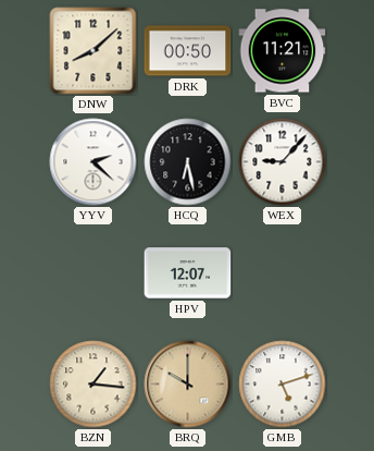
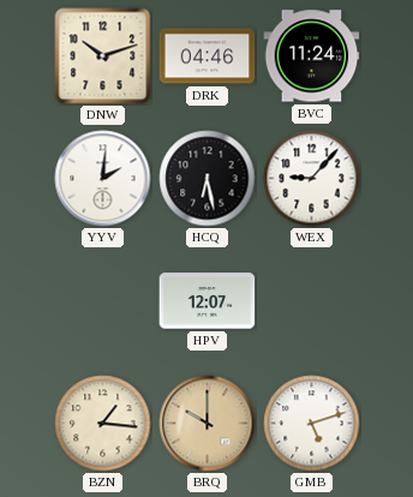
DNW: 8:08 -> 10:12
DRK: 00:50 -> 04:46
BVC: 11:21 -> 11:24
YYV: 2:22 -> 2:01
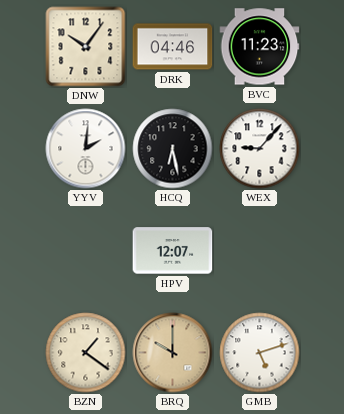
DNW: 10:12 -> 10:06
BVC: 11:24 -> 11:23
BZN: 1:16 -> 1:21
